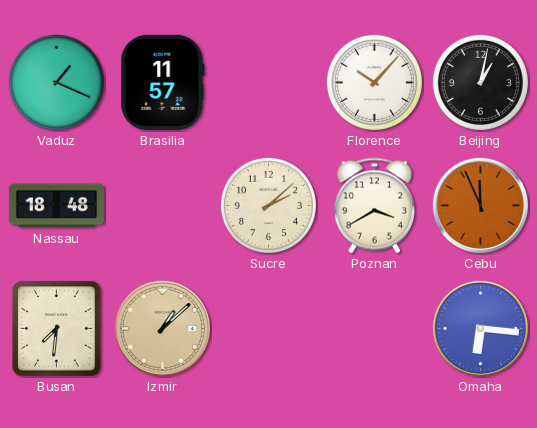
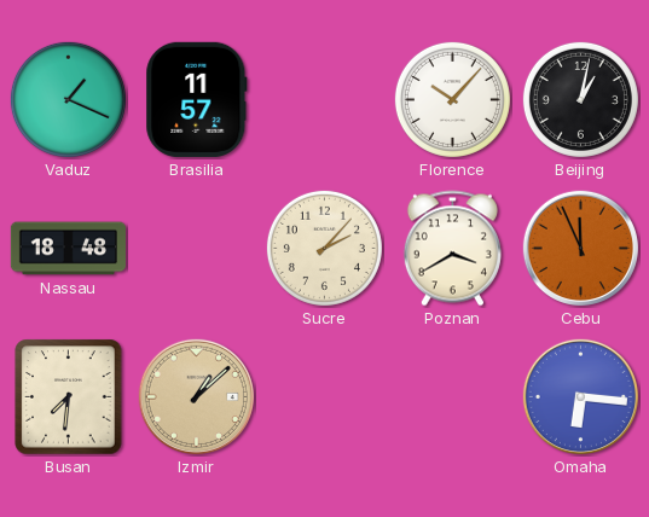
Sucre: 2:08 -> 2:07
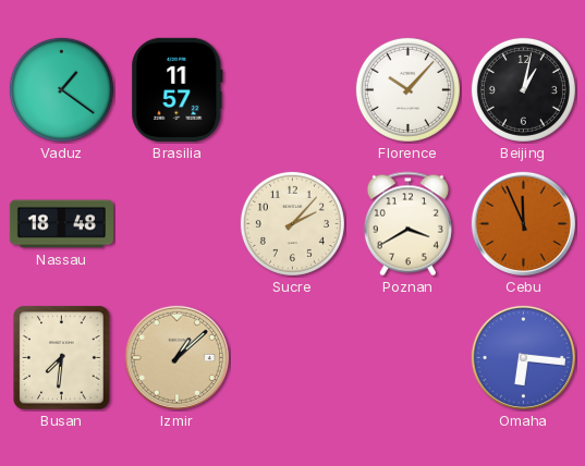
Vaduz: 1:19 -> 1:21
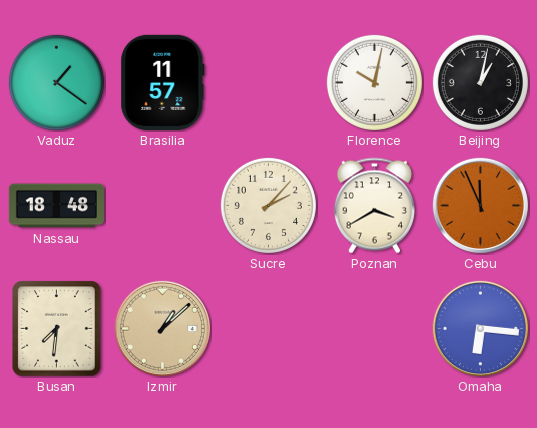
Florence: 10:07 -> 10:02
